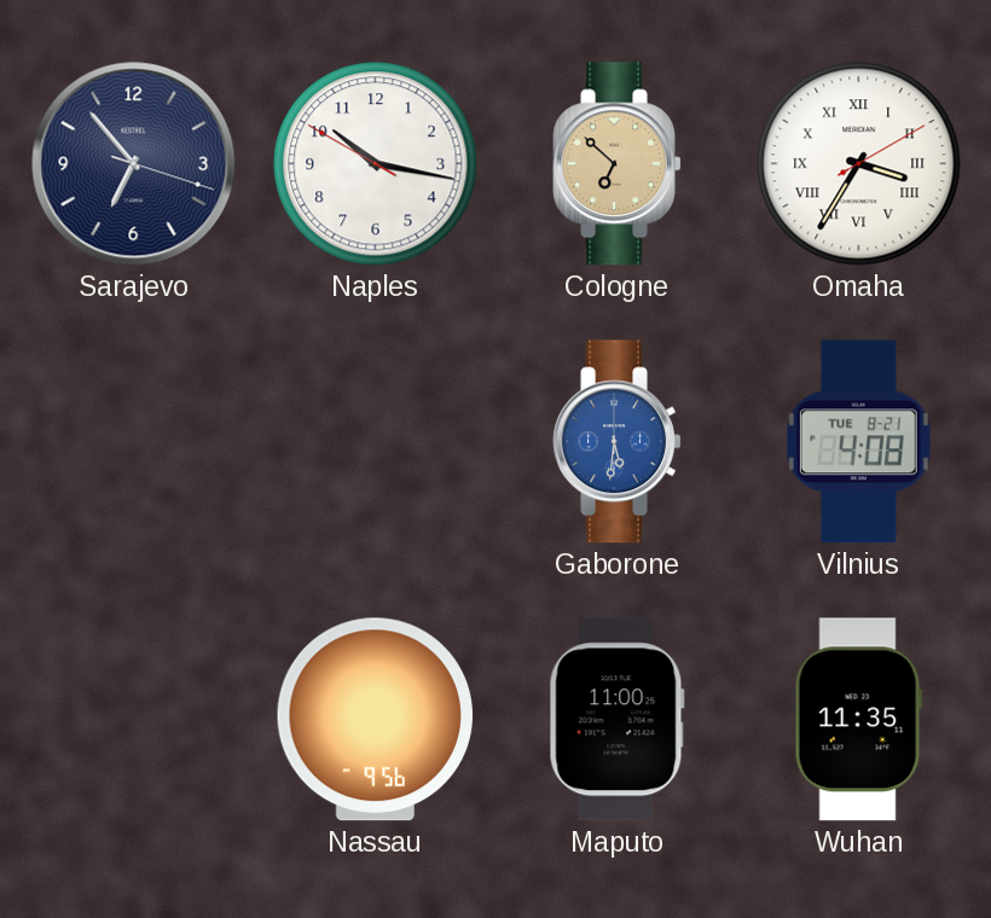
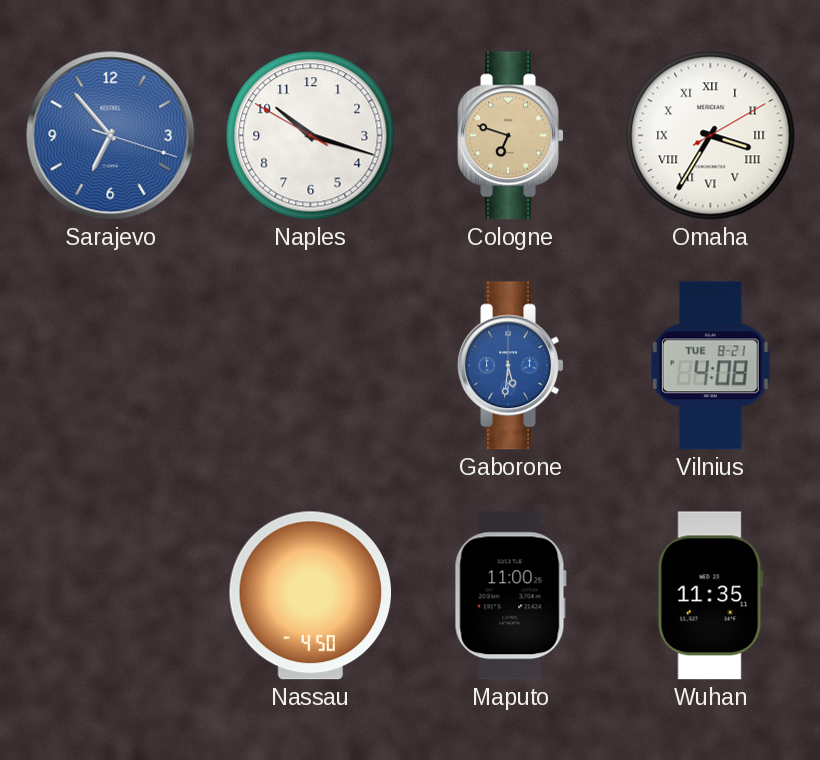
Sarajevo dial: navy -> blue
Naples: 10:16 -> 10:17
Cologne: 6:52 -> 6:48
Nassau: 9:56 -> 4:50
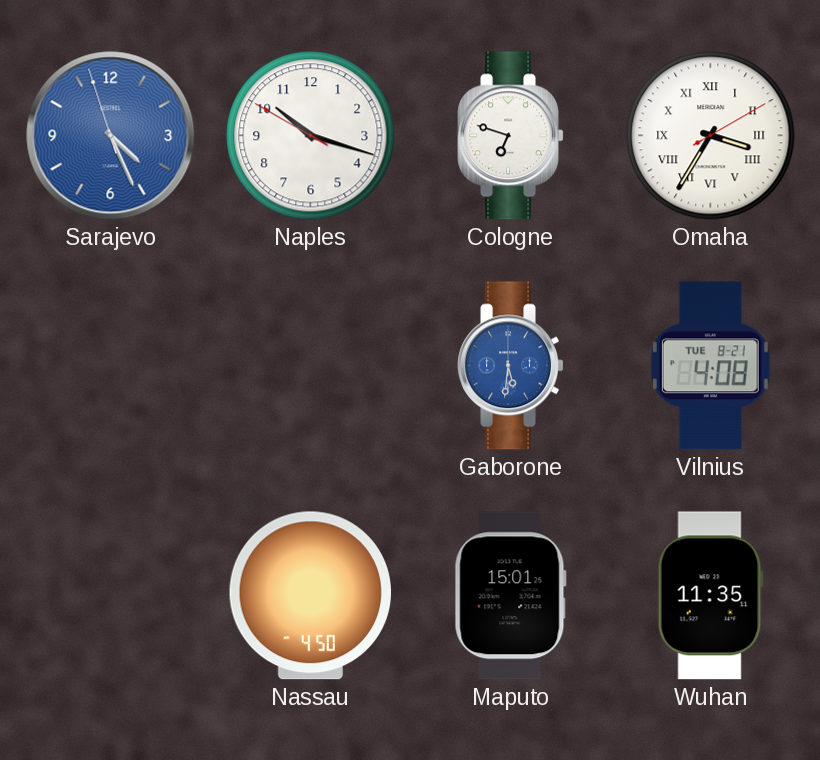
Sarajevo: 6:53 -> 4:25
Cologne dial: champagne -> white
Maputo: 11:00 -> 15:01
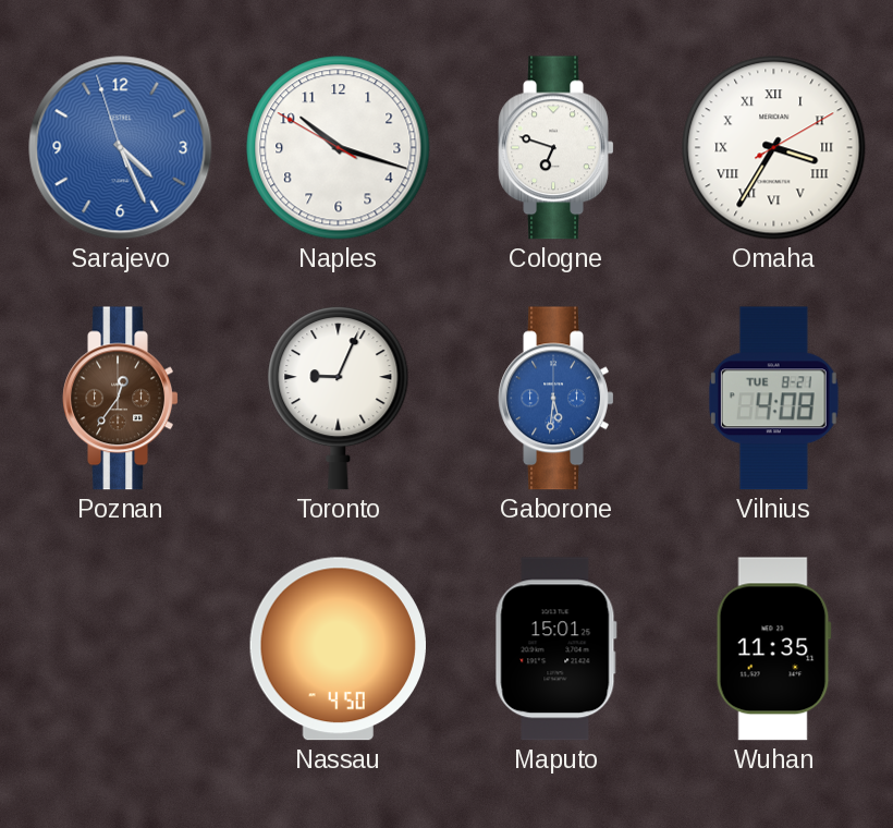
Poznan: none -> 12:36
Toronto: none -> 9:04
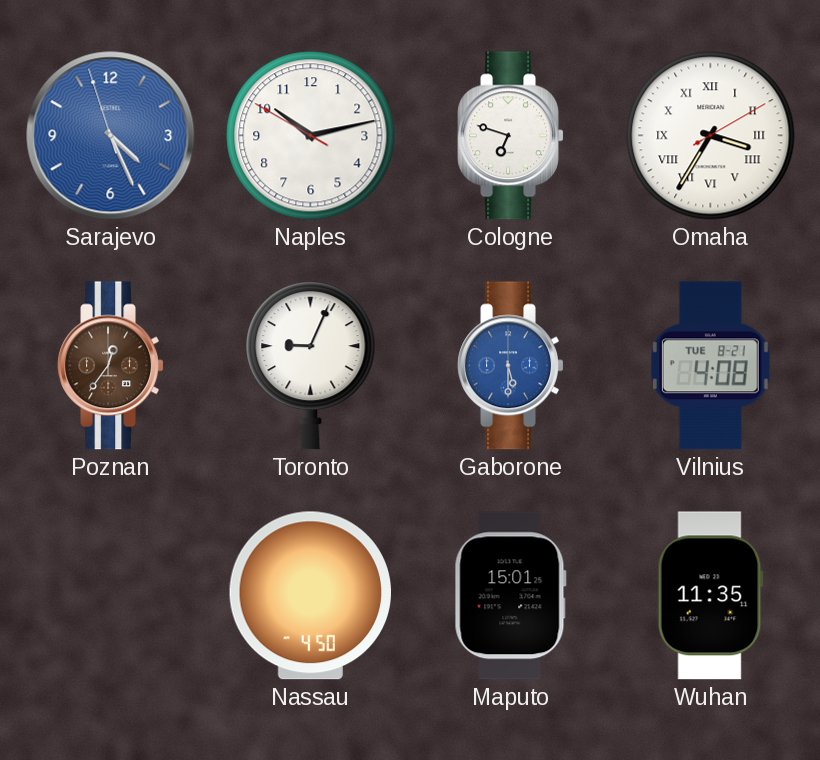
Naples: 10:17 -> 10:12
Gaborone: 5:31 -> 5:30
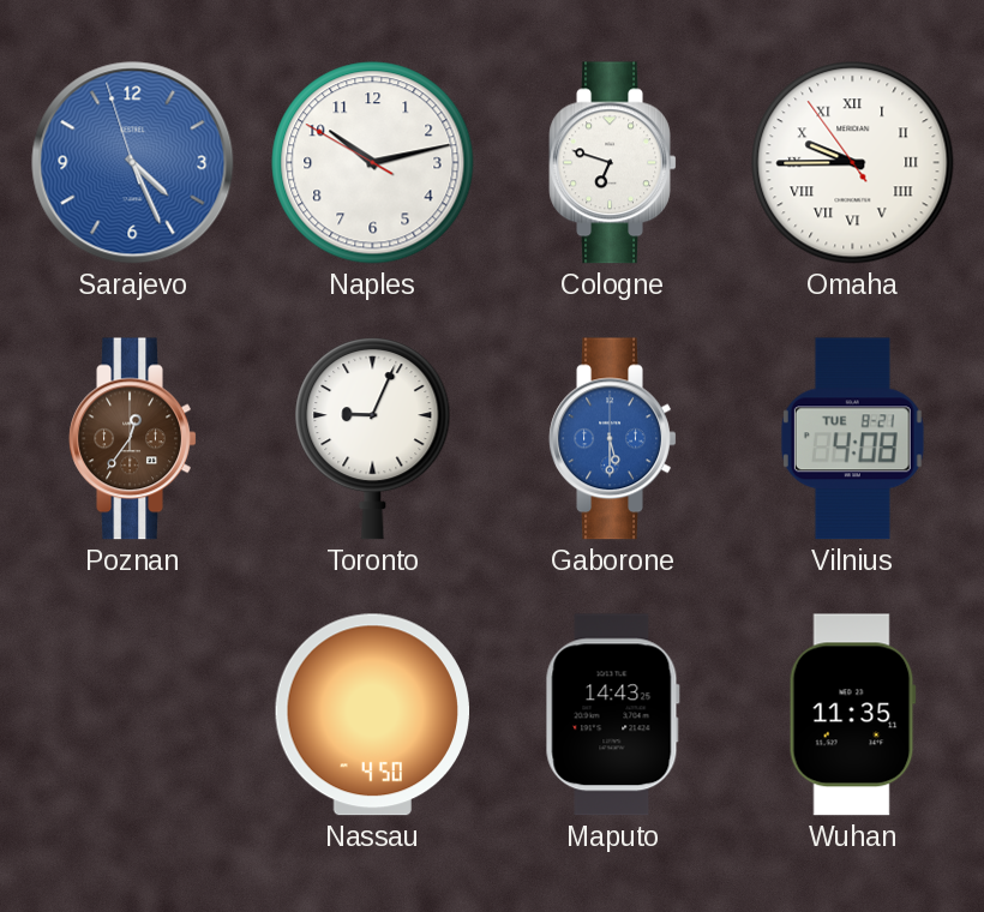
Omaha: 3:35 -> 9:44
Maputo: 15:01 -> 14:43
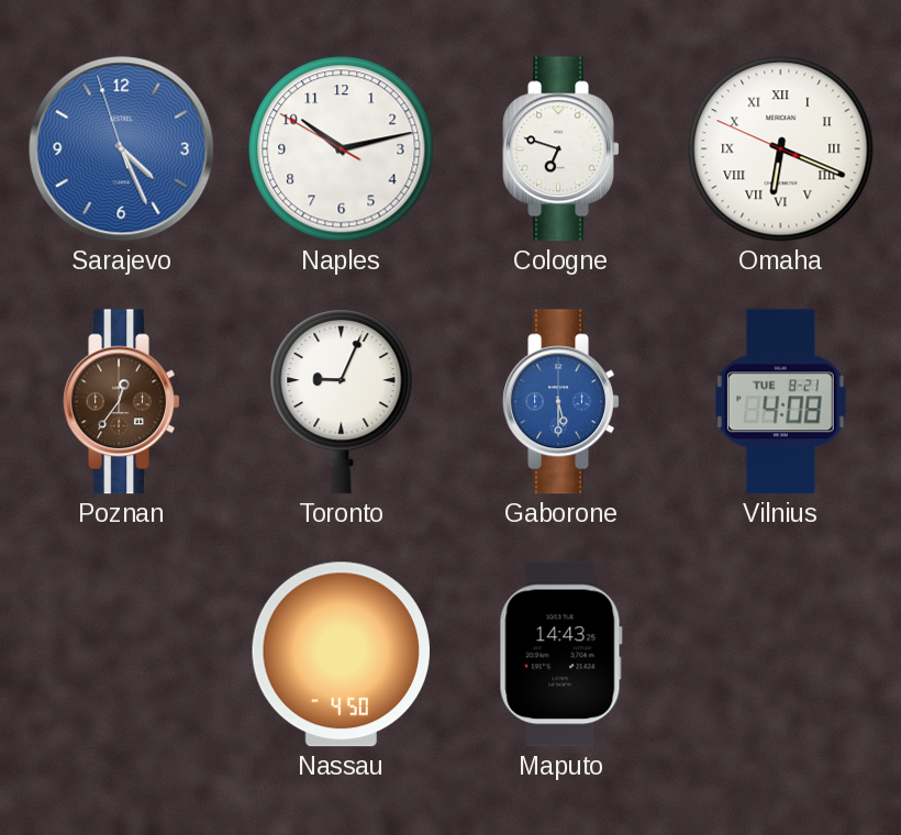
Omaha: 9:44 -> 6:18
Wuhan: 11:35 -> none
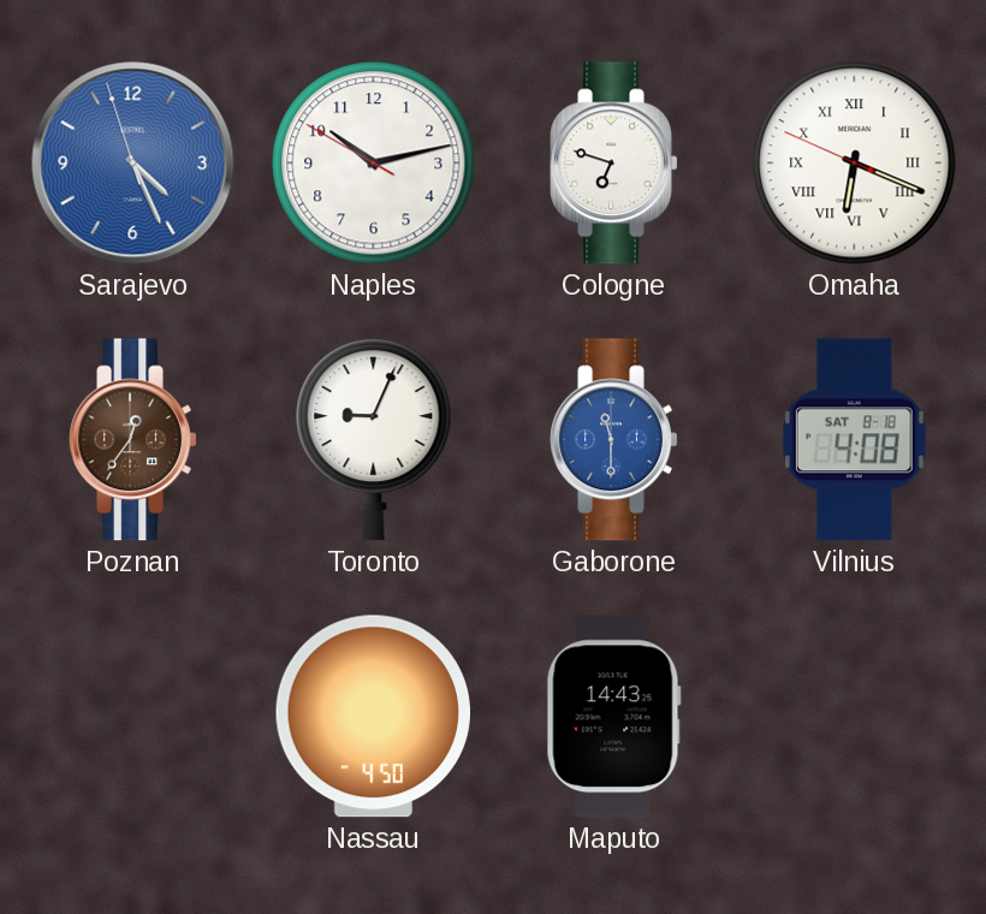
Gaborone: 5:30 -> 11:30
Vilnius date: TUE 8-21 -> SAT 8-18
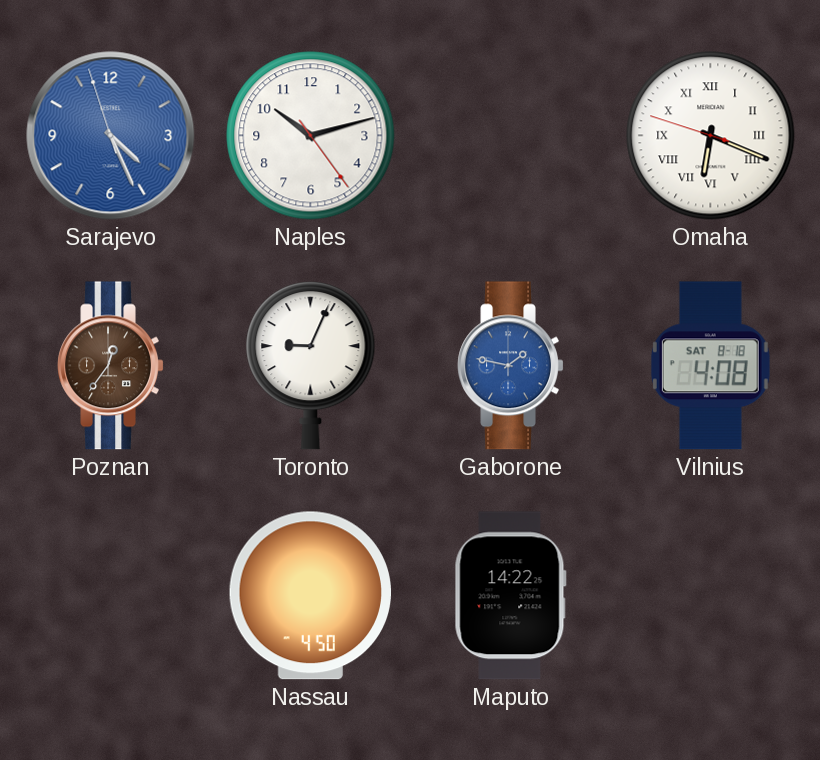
Naples: 10:12:50 -> 10:12:24
Cologne: 6:48 -> none
Omaha: 6:18:49 -> 6:18:48
Gaborone: 11:30 -> 1:47
Maputo: 14:43 -> 14:22
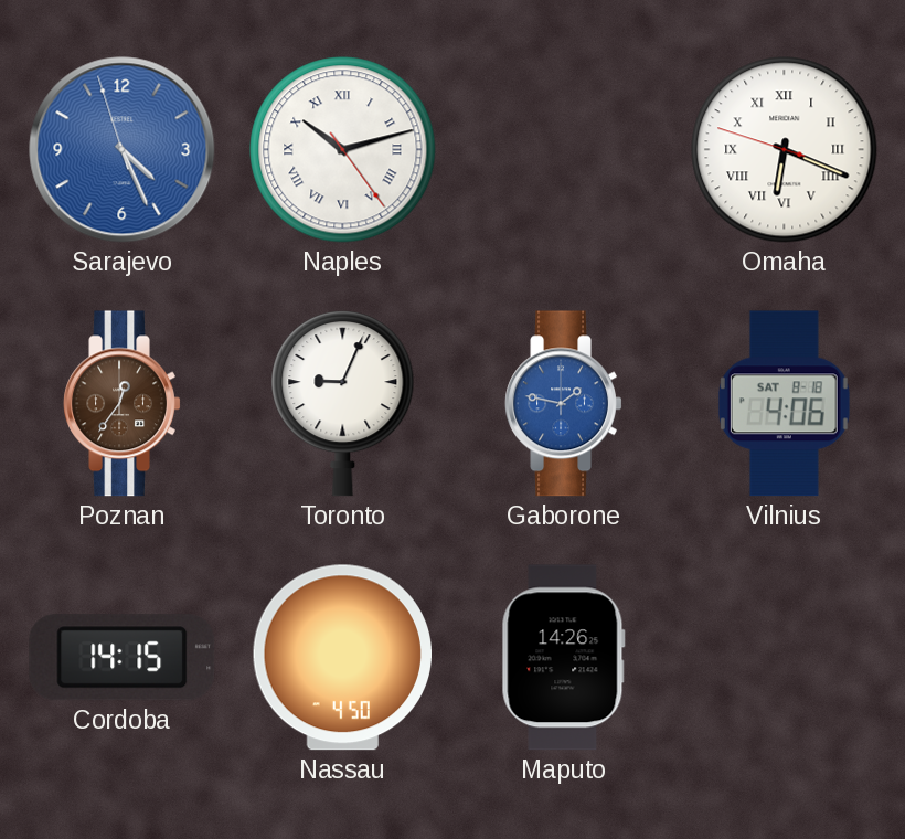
Naples numerals: Arabic -> Roman
Vilnius: 4:08 -> 4:06
Cordoba: none -> 14:15
Maputo: 14:22 -> 14:26
